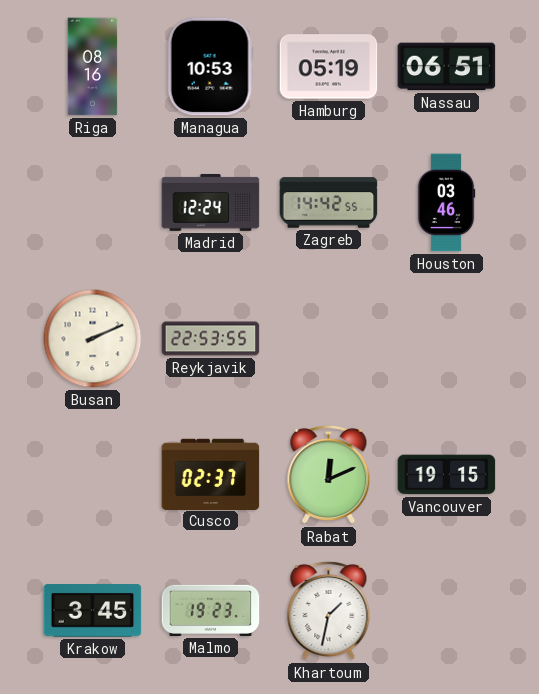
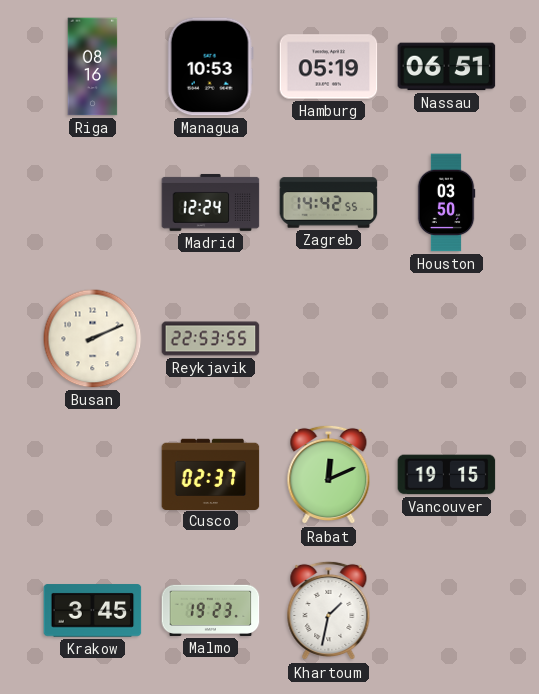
Houston: 03:46 -> 03:50
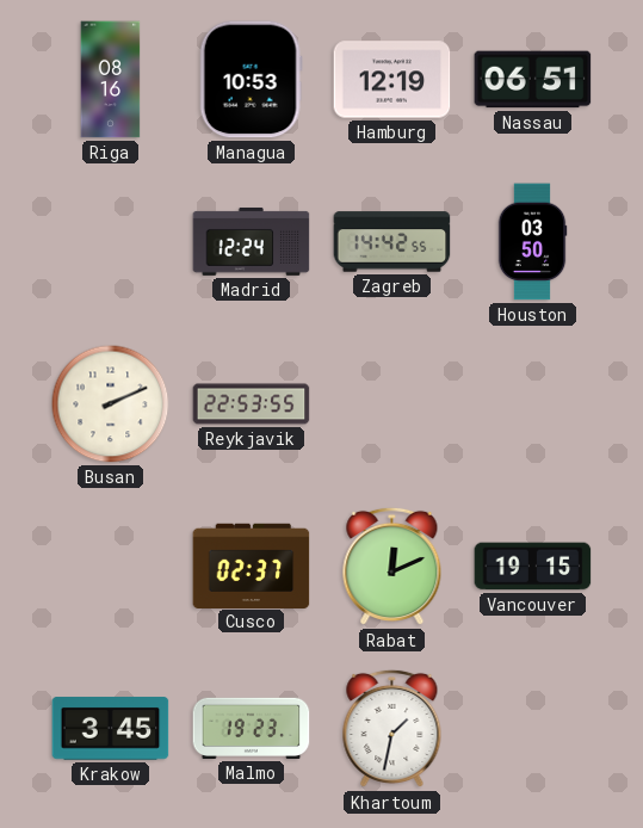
Hamburg: 05:19 -> 12:19
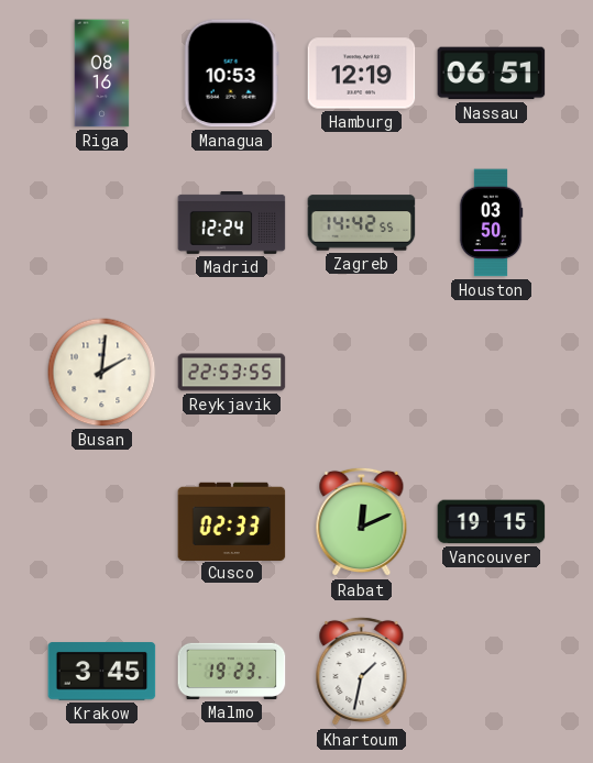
Busan: 2:11 -> 2:01
Cusco: 02:37 -> 02:33
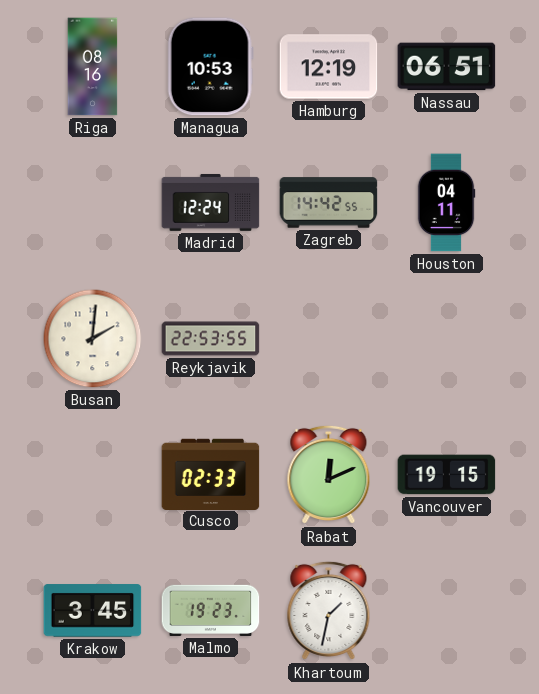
Houston: 03:50 -> 04:11
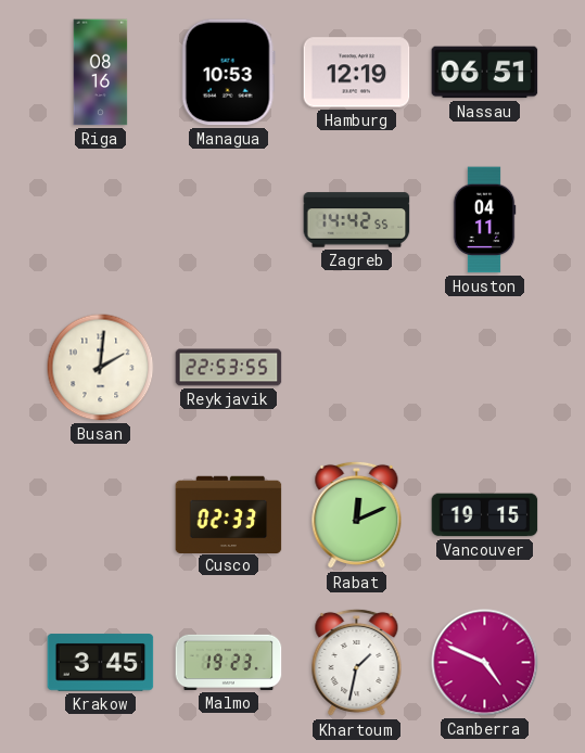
Madrid: 12:24 -> none
Canberra: none -> 4:49
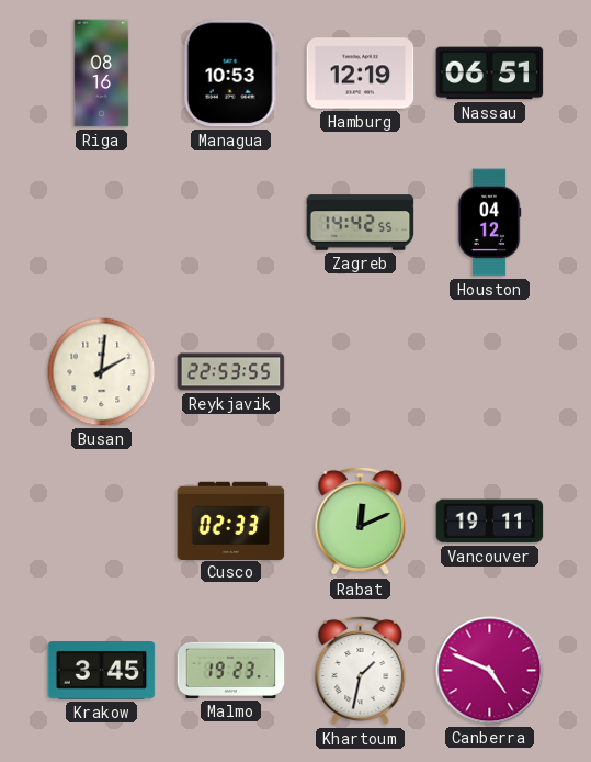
Houston: 04:11 -> 04:12
Vancouver: 19:15 -> 19:11
